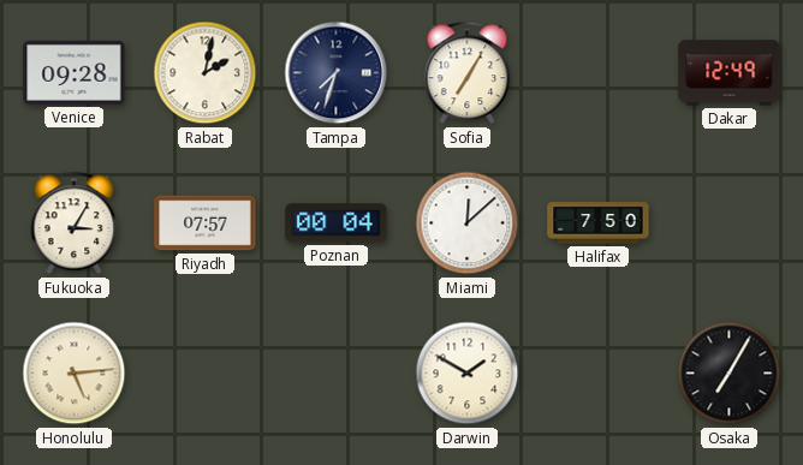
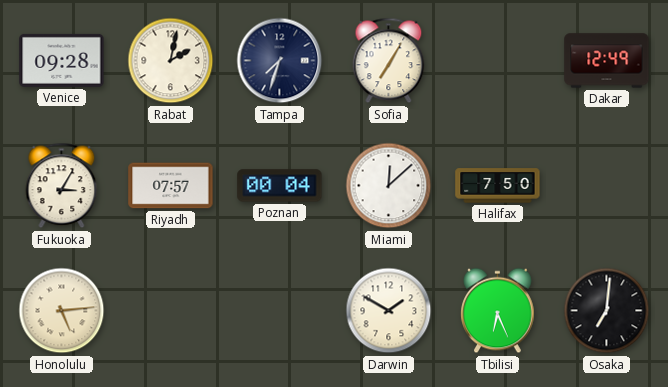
Tbilisi: none -> 6:26
Osaka: 7:05 -> 7:01
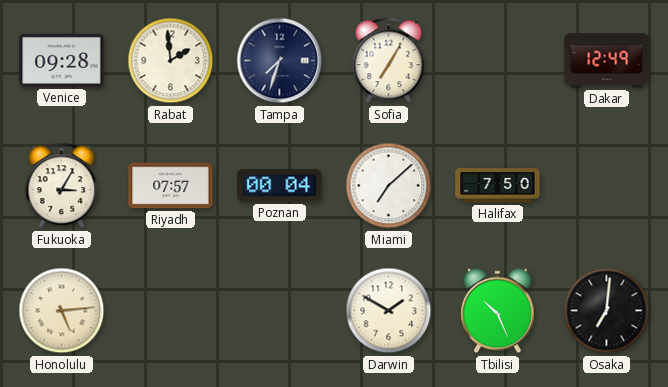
Rabat: 2:02 -> 1:59
Miami: 12:08 -> 7:08
Tbilisi: 6:26 -> 10:26
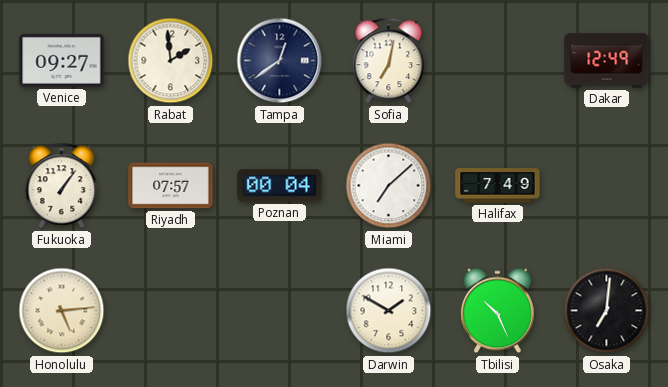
Venice: 09:28 -> 09:27
Tampa: 7:33 -> 12:39
Sofia: 7:05 -> 7:02
Fukuoka: 3:05 -> 1:06
Halifax: 7:50 -> 7:49
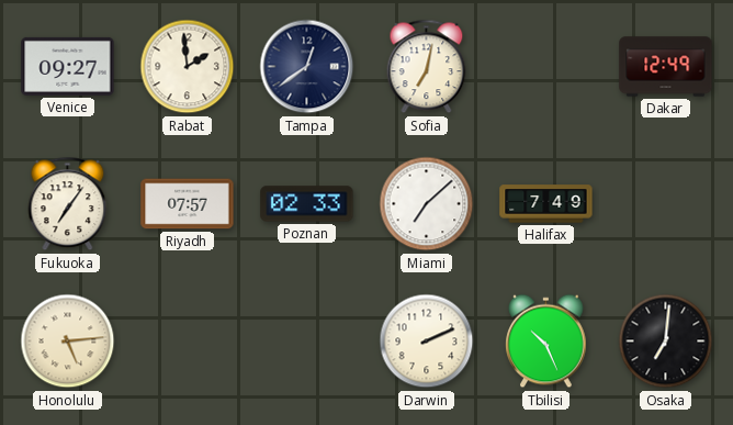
Fukuoka: 1:06 -> 7:06
Poznan: 00:04 -> 02:33
Darwin: 1:50 -> 2:11
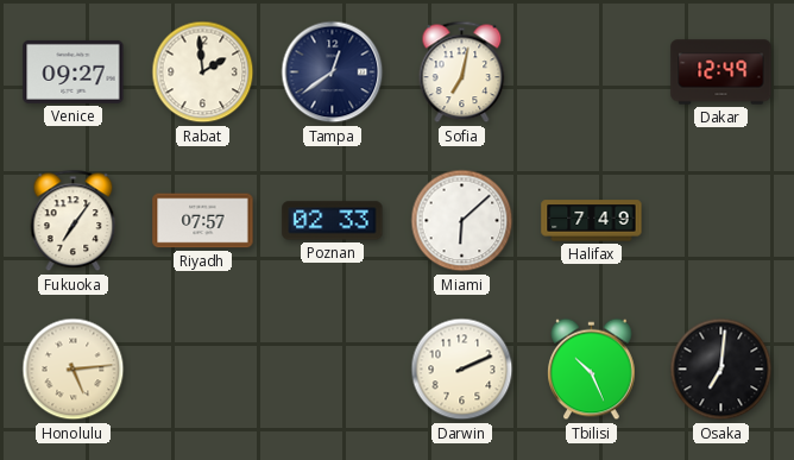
Miami: 7:08 -> 6:08
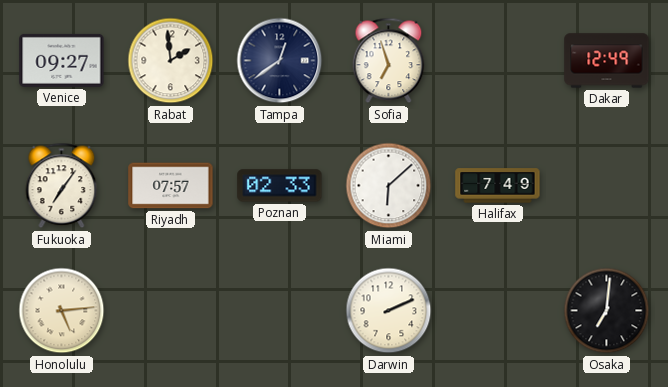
Sofia: 7:02 -> 6:57
Tbilisi: 10:26 -> none
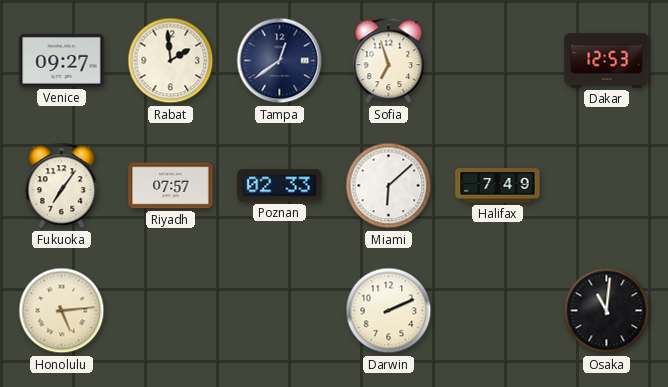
Dakar: 12:49 -> 12:53
Osaka: 7:01 -> 11:01
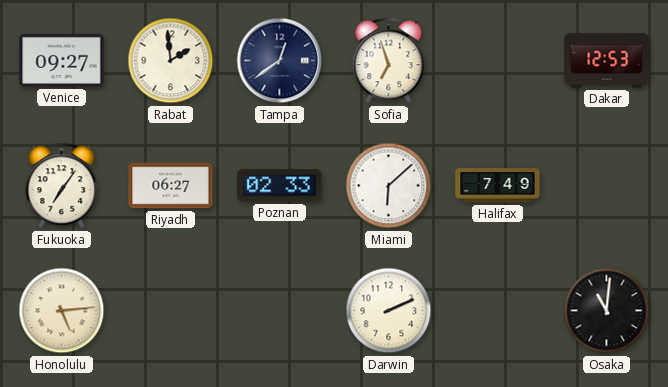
Riyadh: 07:57 -> 06:27
